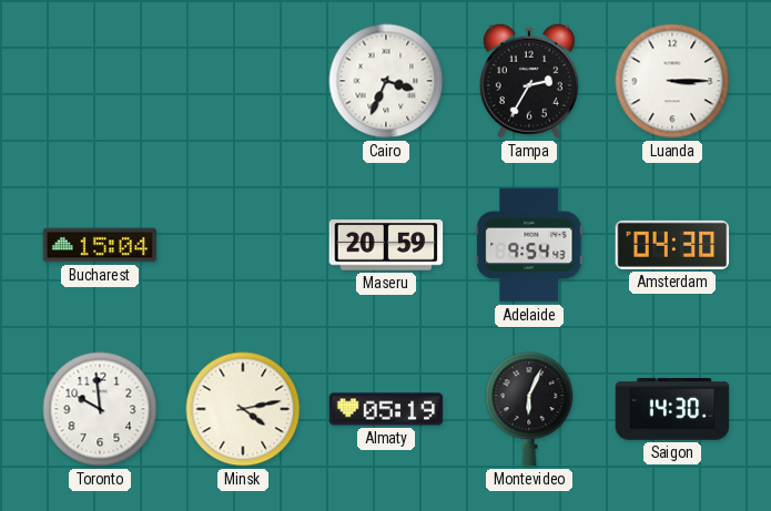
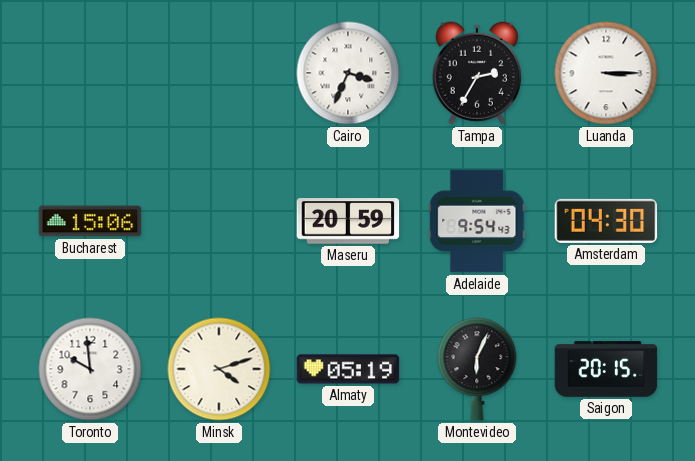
Bucharest: 15:04 -> 15:06
Minsk: 4:13 -> 4:12
Saigon: 14:30 -> 20:15
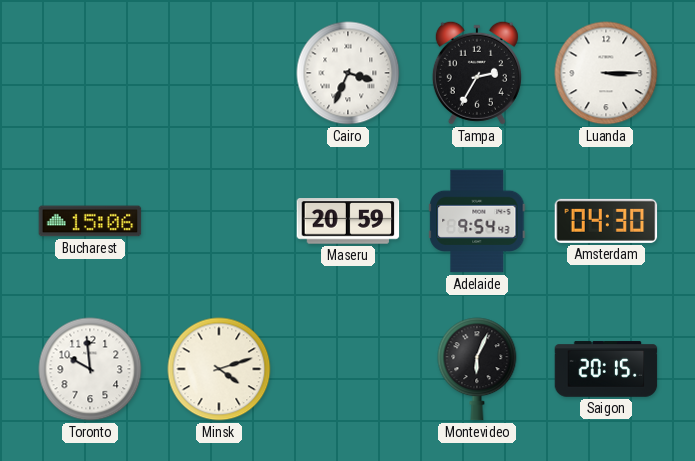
Almaty: 05:19 -> none
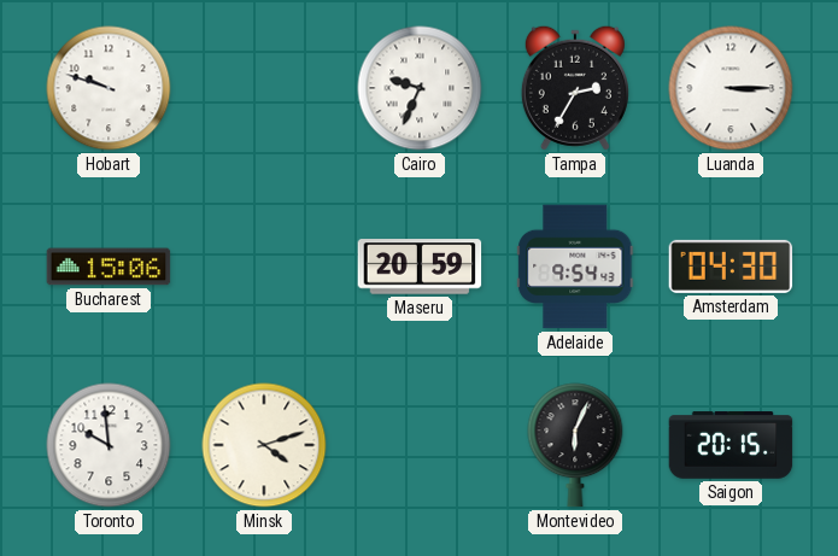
Hobart: none -> 9:48
Cairo: 3:34 -> 9:34
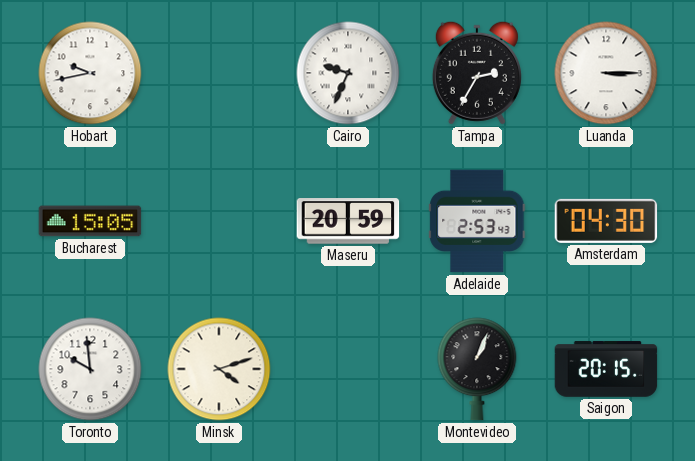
Hobart: 9:48 -> 9:43
Bucharest: 15:06 -> 15:05
Adelaide: 9:54 -> 2:53
Montevideo: 6:04 -> 1:04
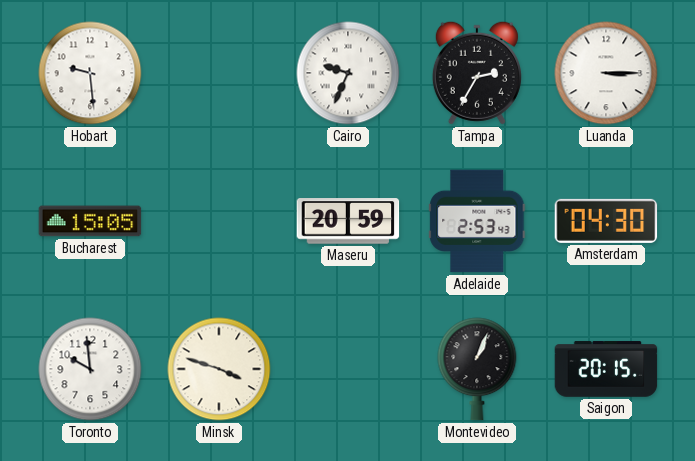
Hobart: 9:43 -> 9:29
Minsk: 4:12 -> 3:48
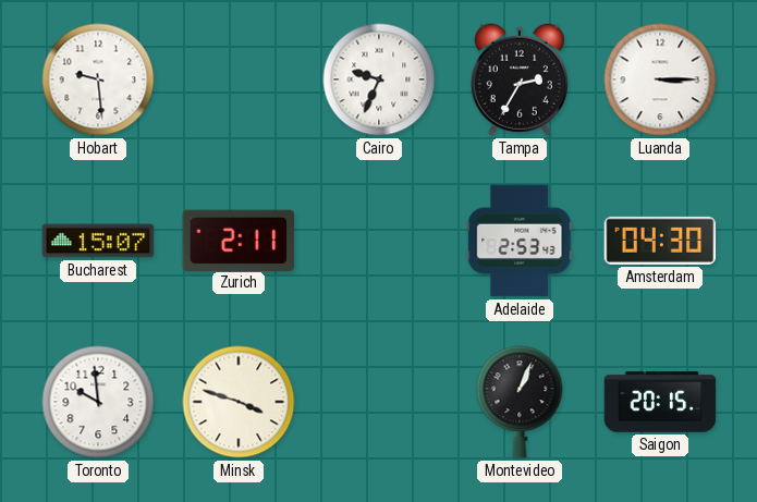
Bucharest: 15:05 -> 15:07
Zurich: none -> 2:11
Maseru: 20:59 -> none
